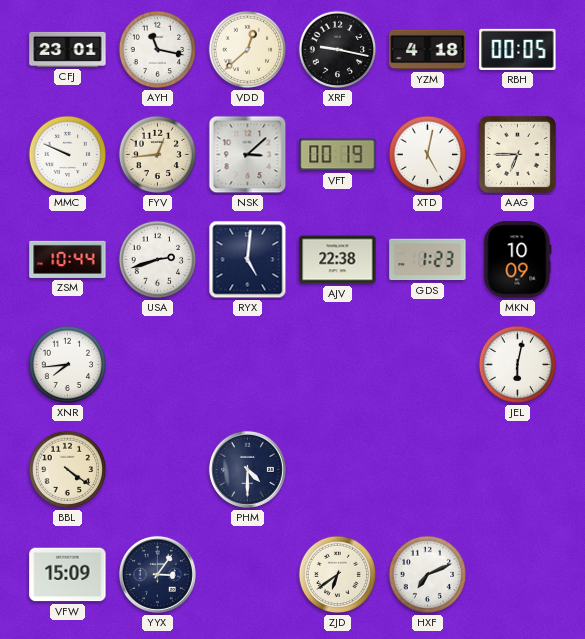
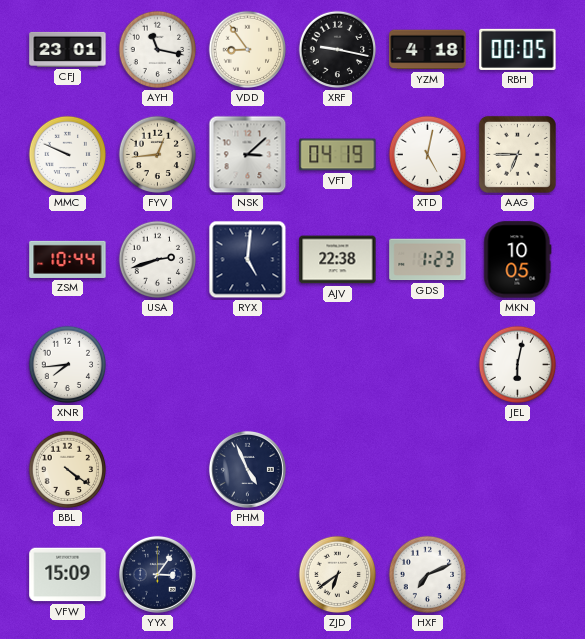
VDD: 12:38 -> 8:54
VFT: 00:19 -> 04:19
MKN: 10:09 -> 10:05
PHM: 4:30 -> 4:56
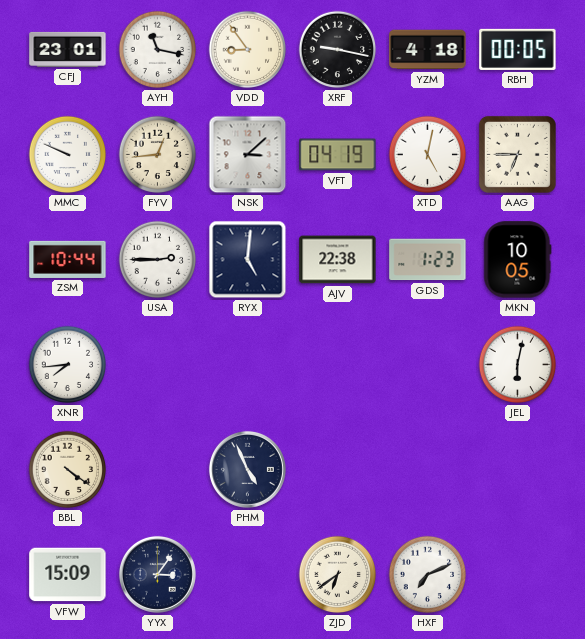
USA: 2:42 -> 2:45
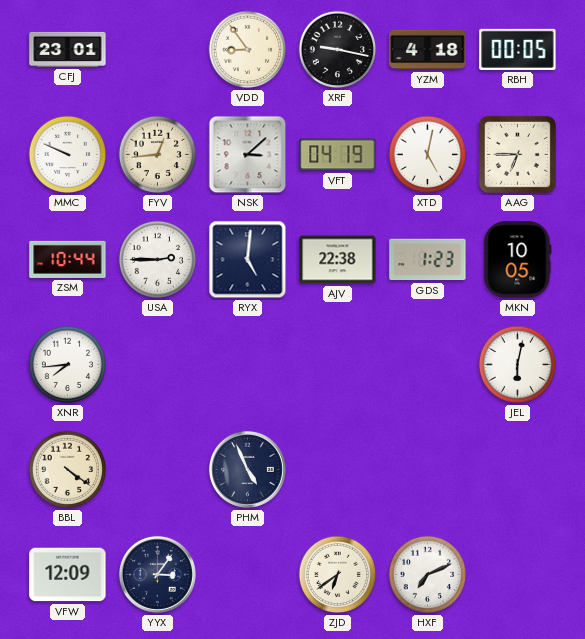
AYH: 11:17 -> none
VFW: 15:09 -> 12:09
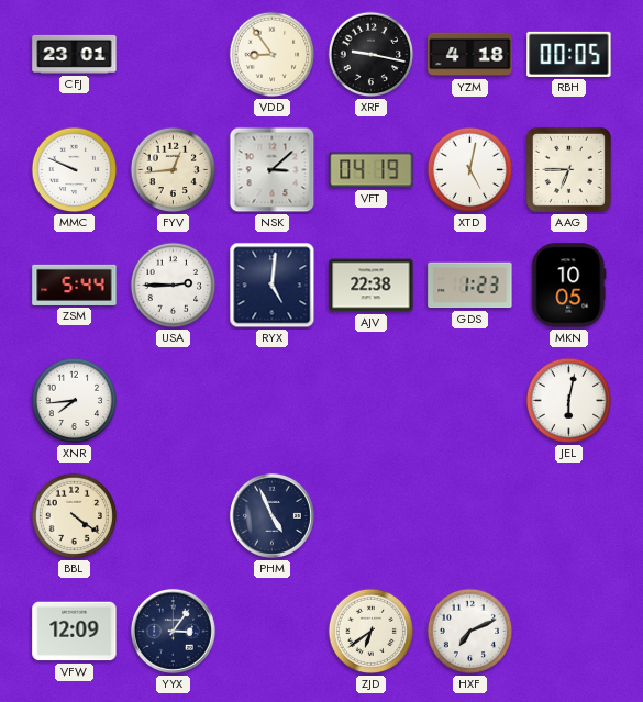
ZSM: 10:44 -> 5:44
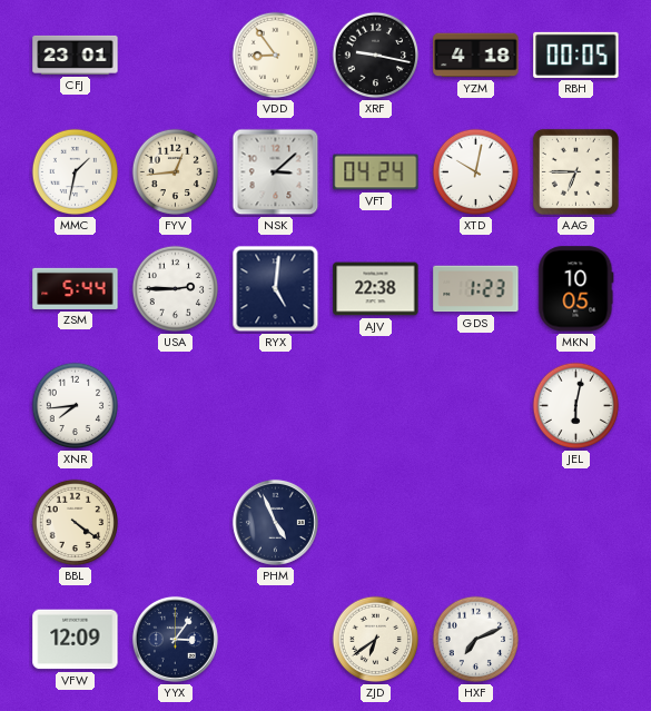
MMC: 9:49 -> 1:32
VFT: 04:19 -> 04:24
XTD: 5:02 -> 10:02
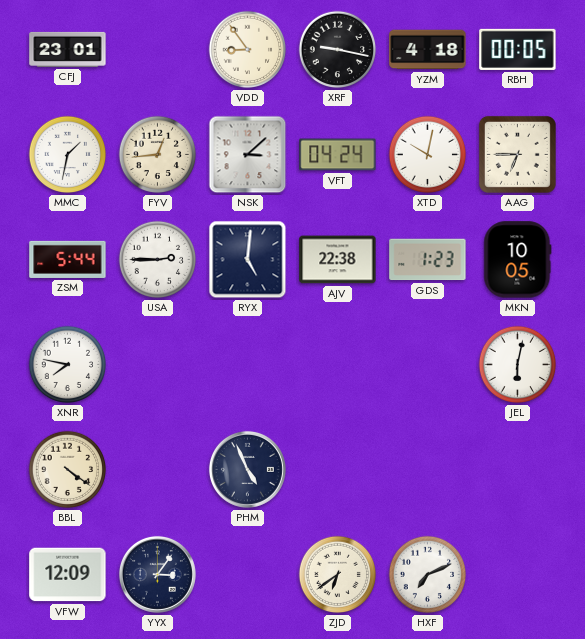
XNR: 7:44 -> 7:47
